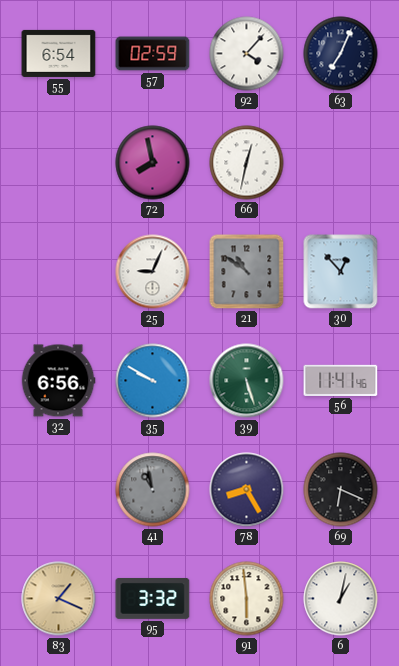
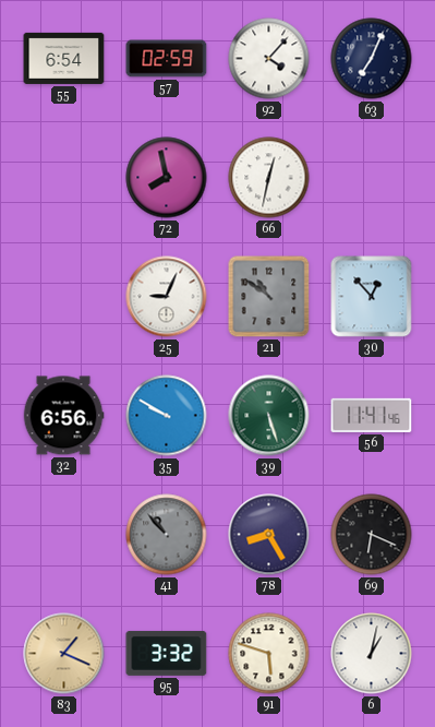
41: 10:58 -> 10:53
91: 5:59 -> 5:48
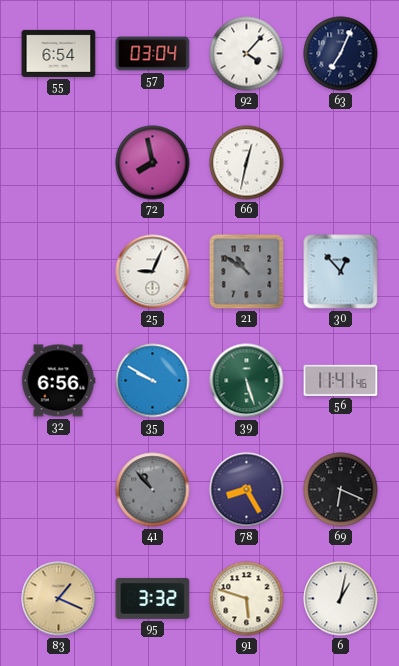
57: 02:59 -> 03:04
